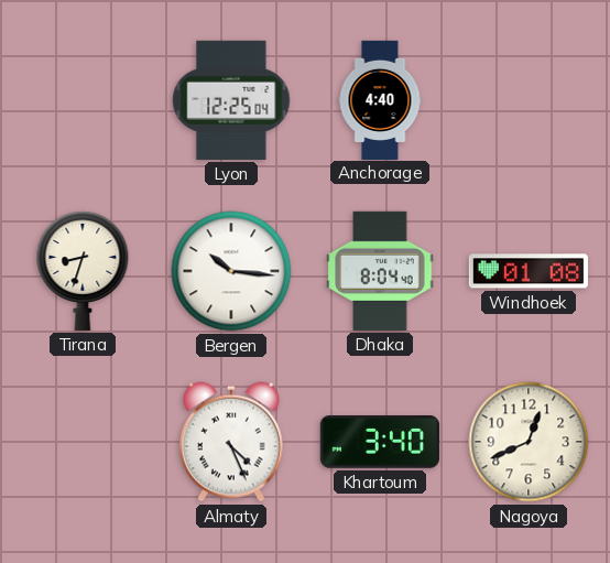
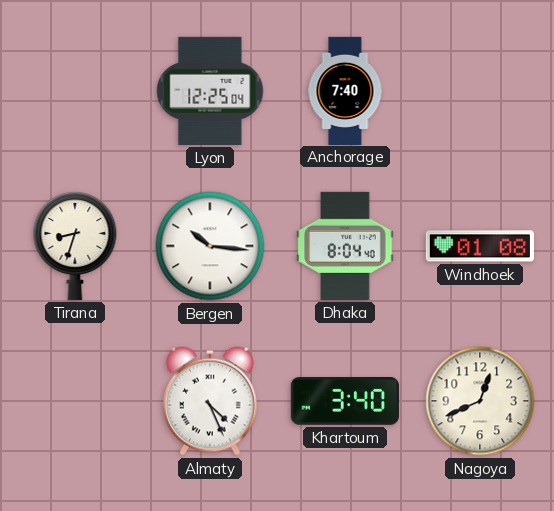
Anchorage: 4:40 -> 7:40
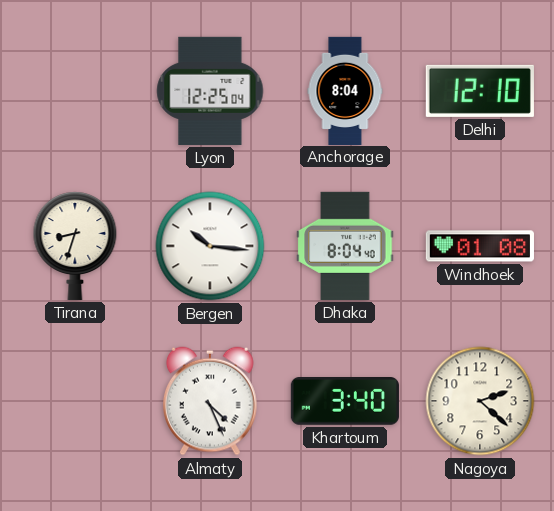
Anchorage: 7:40 -> 8:04
Delhi: none -> 12:10
Nagoya: 12:41 -> 2:22
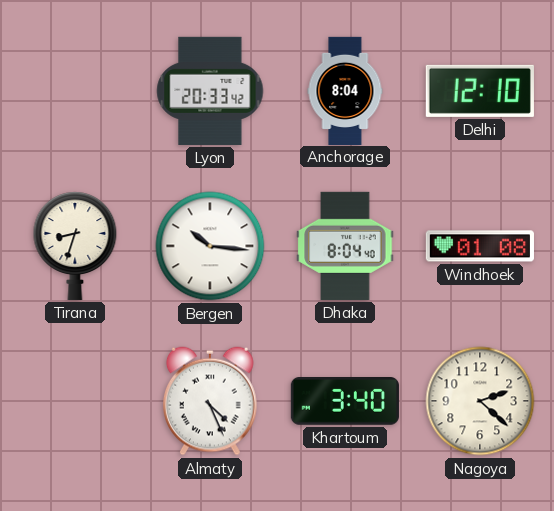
Lyon: 12:25 -> 20:33
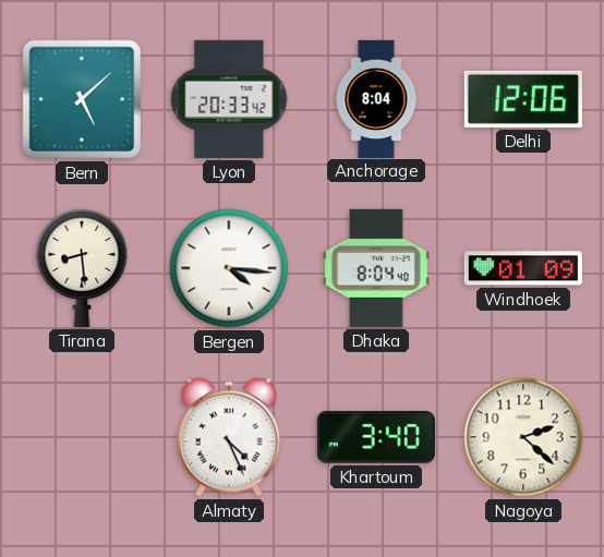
Bern: none -> 5:08
Delhi: 12:10 -> 12:06
Tirana: 8:33 -> 8:29
Bergen: 10:16 -> 4:16
Windhoek: 01:08 -> 01:09
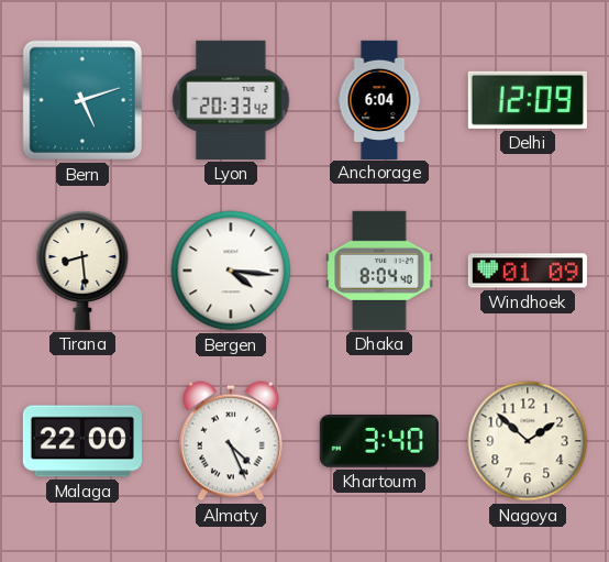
Bern: 5:08 -> 5:12
Anchorage: 8:04 -> 6:04
Delhi: 12:06 -> 12:09
Malaga: none -> 22:00
Nagoya: 2:22 -> 1:52
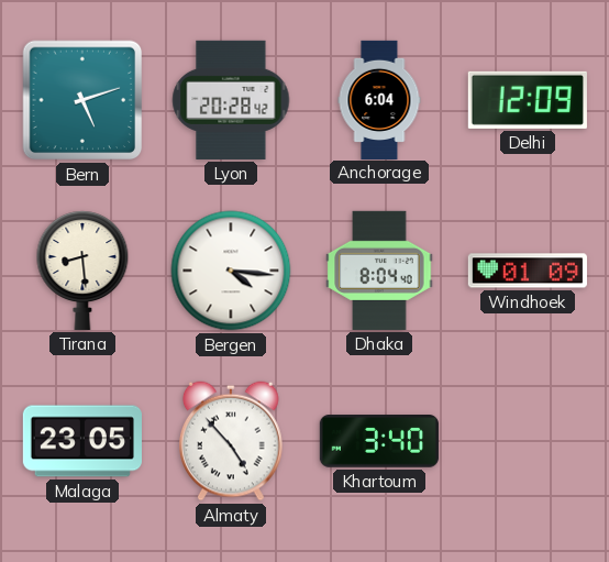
Lyon: 20:33 -> 20:28
Malaga: 22:00 -> 23:05
Almaty: 4:26 -> 4:53
Nagoya: 1:52 -> none
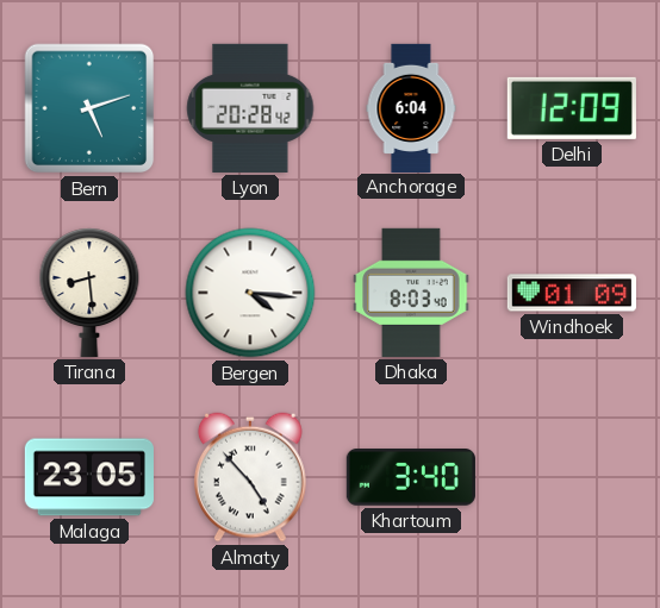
Dhaka: 8:04 -> 8:03
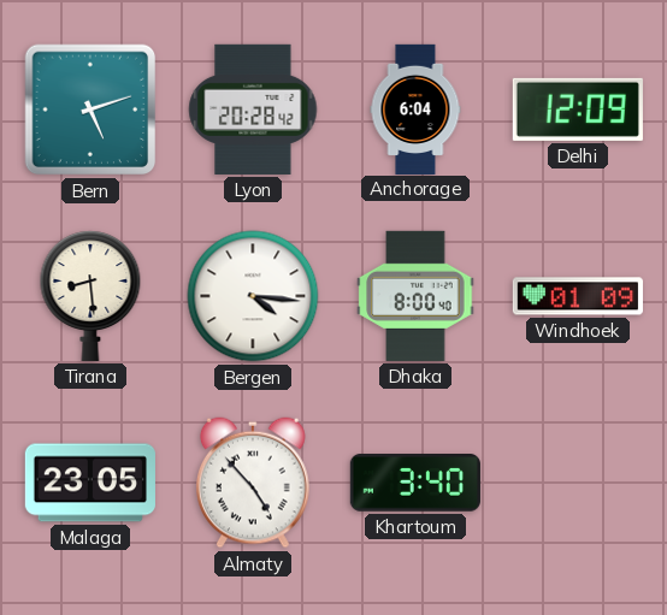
Dhaka: 8:03 -> 8:00
